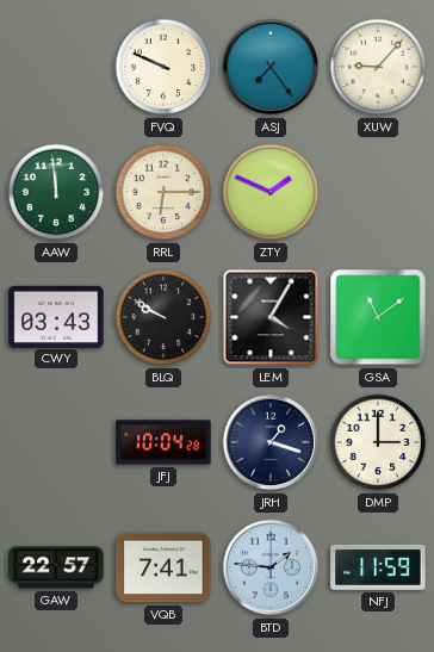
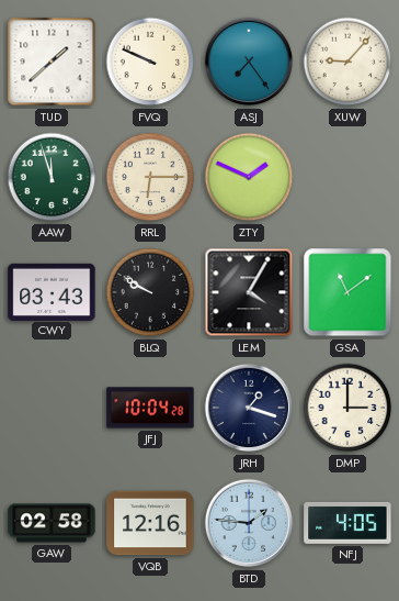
TUD: none -> 1:38
AAW: 11:59 -> 11:57
GAW: 22:57 -> 02:58
VQB: 7:41 -> 12:16
NFJ: 11:59 -> 4:05
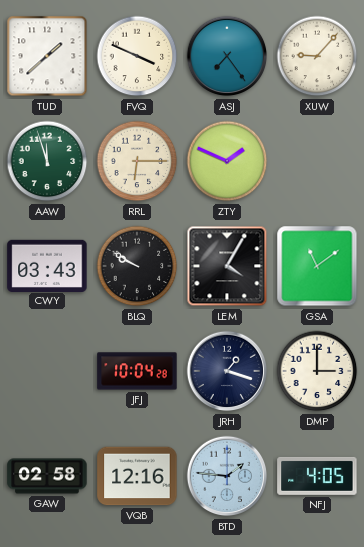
FVQ: 9:49 -> 3:49
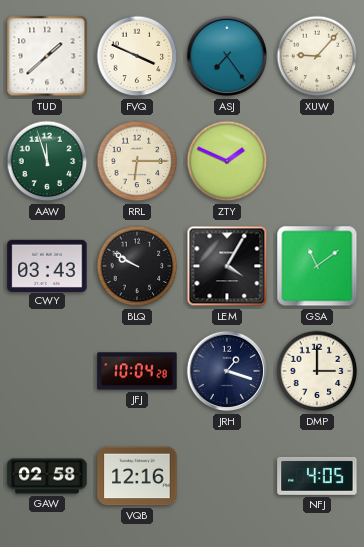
BTD: 1:46 -> none
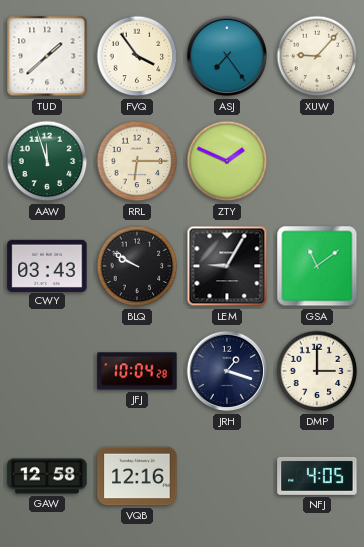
FVQ: 3:49 -> 3:54
LEM: 4:05 -> 9:05
GAW: 02:58 -> 12:58
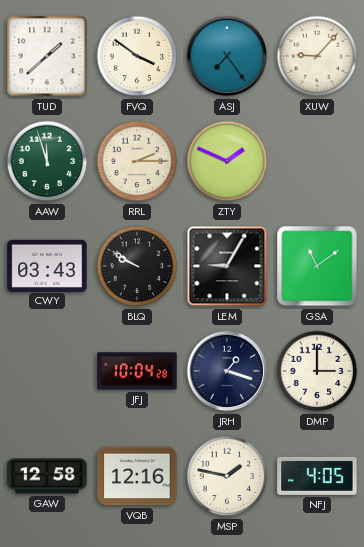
FVQ: 3:54 -> 3:51
RRL: 6:15 -> 2:15
MSP: none -> 1:47
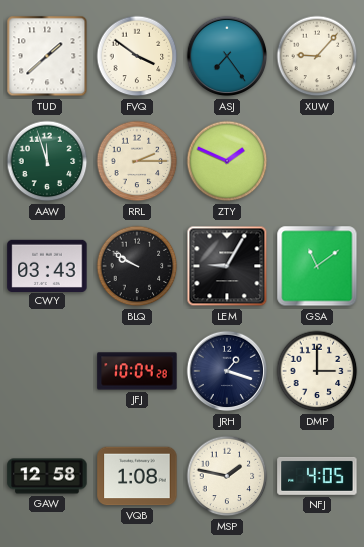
VQB: 12:16 -> 1:08
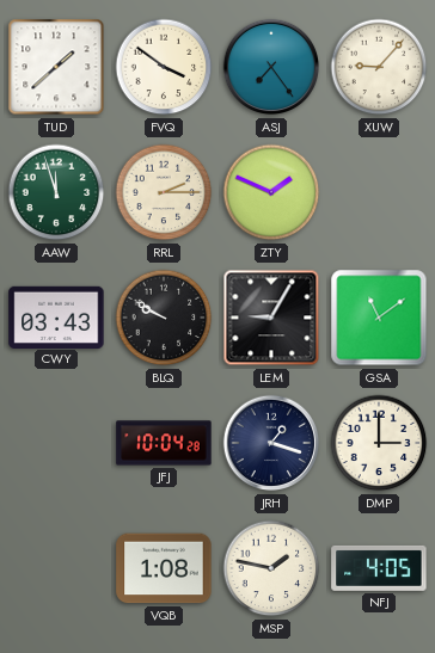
GAW: 12:58 -> none
